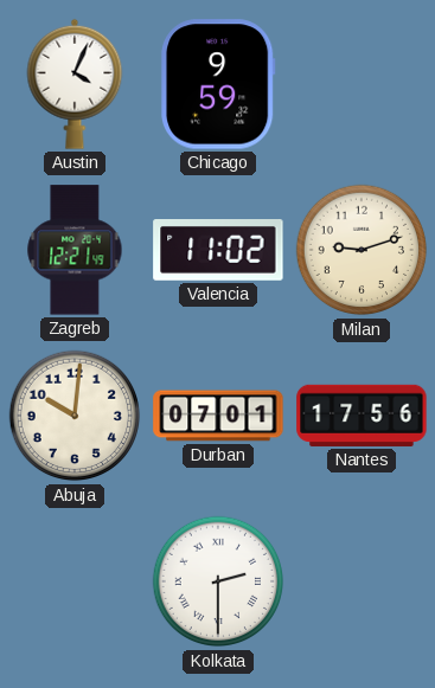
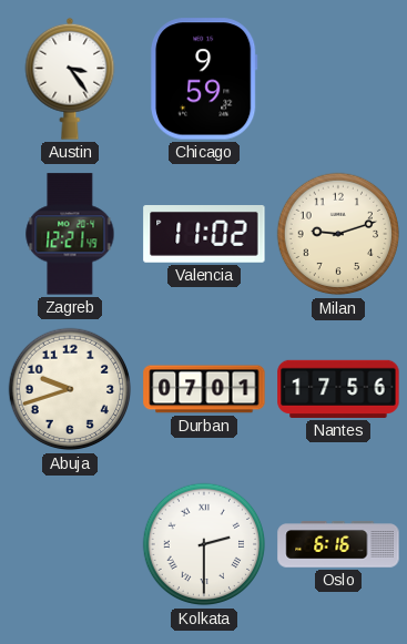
Austin: 4:04 -> 3:24
Abuja: 10:01 -> 9:42
Oslo: none -> 6:16
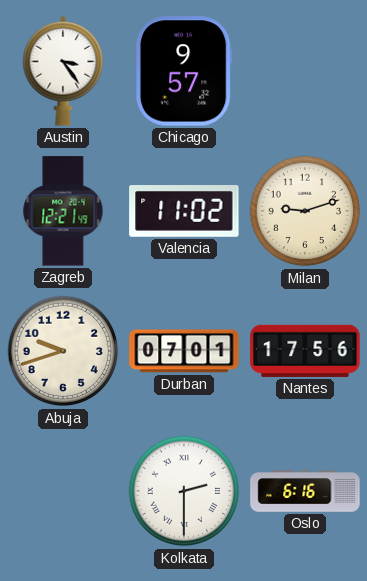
Chicago: 9:59 -> 9:57
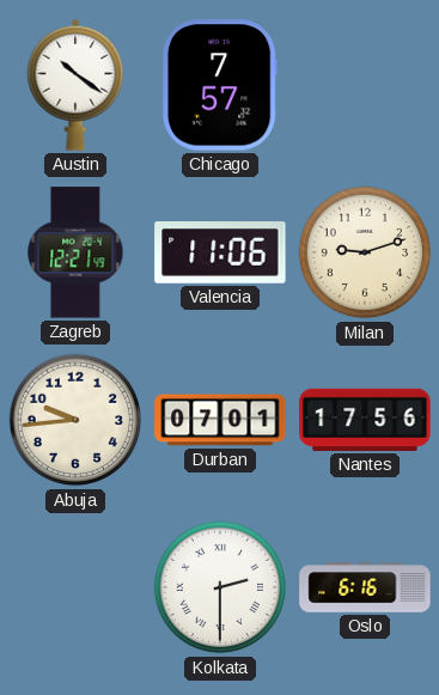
Austin: 3:24 -> 10:21
Chicago: 9:57 -> 7:57
Valencia: 11:02 -> 11:06
Abuja: 9:42 -> 9:44
